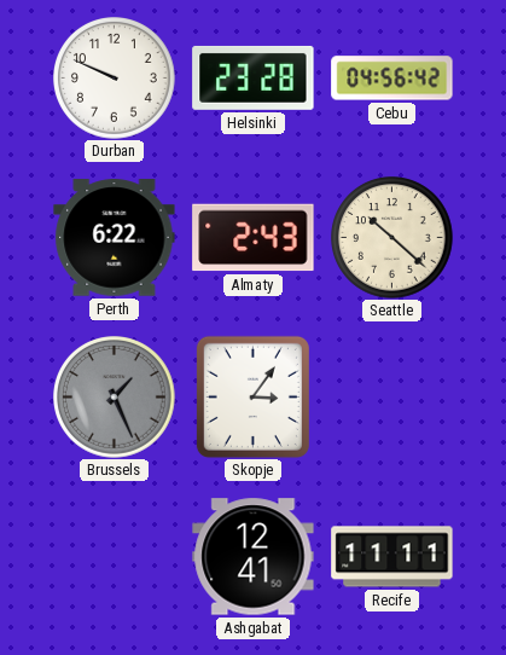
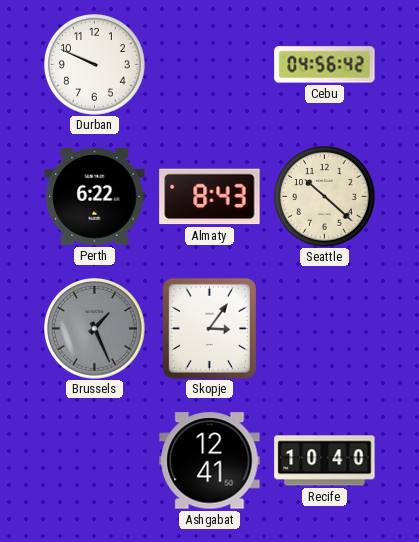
Helsinki: 23:28 -> none
Almaty: 2:43 -> 8:43
Recife: 11:11 -> 10:40
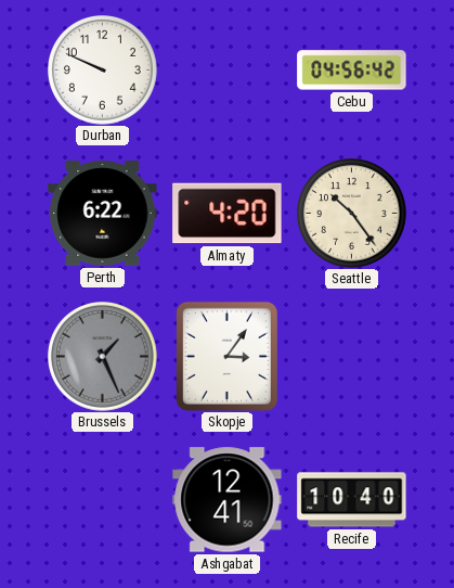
Almaty: 8:43 -> 4:20
Seattle: 10:22 -> 10:24
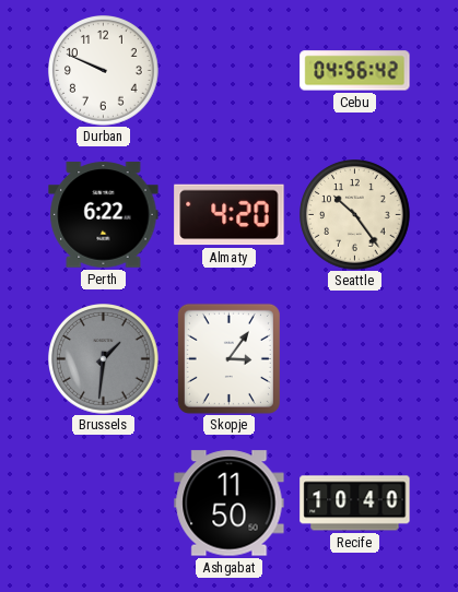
Brussels: 1:26 -> 1:31
Ashgabat: 12:41 -> 11:50
